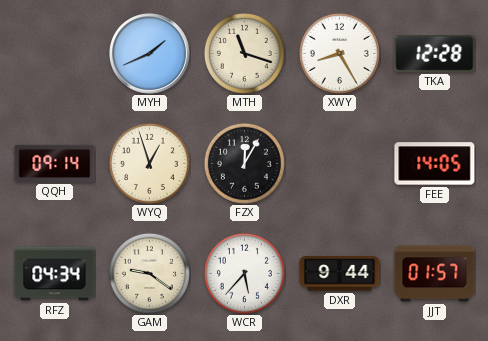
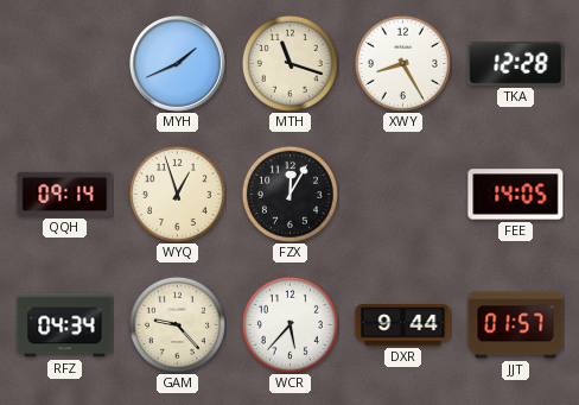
GAM: 9:21 -> 9:23
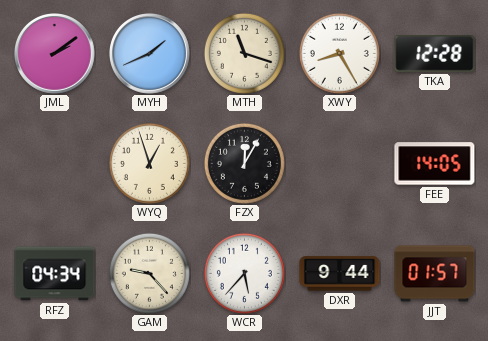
JML: none -> 2:09
QQH: 09:14 -> none
